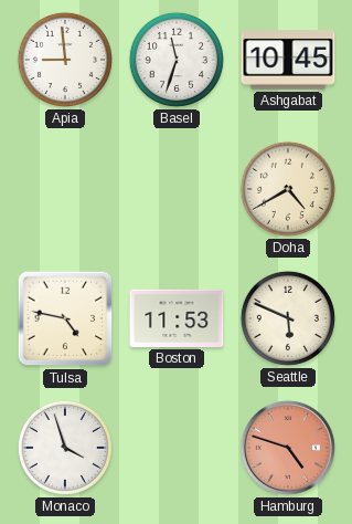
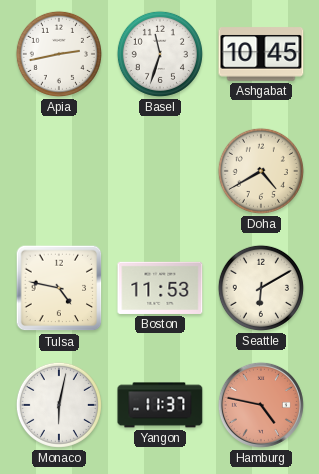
Apia: 8:59 -> 2:43
Seattle: 5:49 -> 6:10
Monaco: 3:57 -> 6:02
Yangon: none -> 11:37
Hamburg: 4:48 -> 4:47
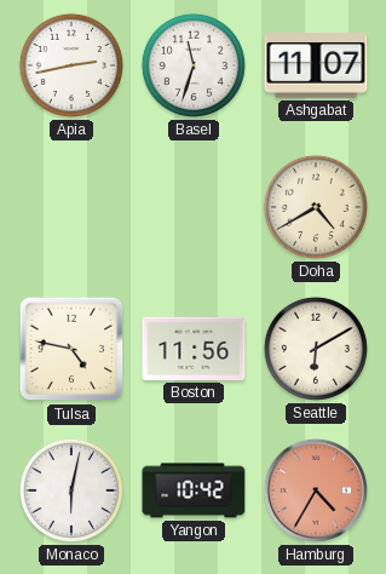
Ashgabat: 10:45 -> 11:07
Boston: 11:53 -> 11:56
Yangon: 11:37 -> 10:42
Hamburg: 4:47 -> 4:35
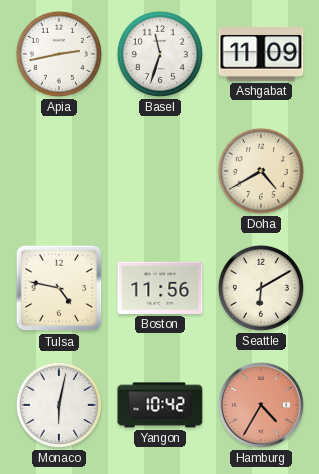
Ashgabat: 11:07 -> 11:09
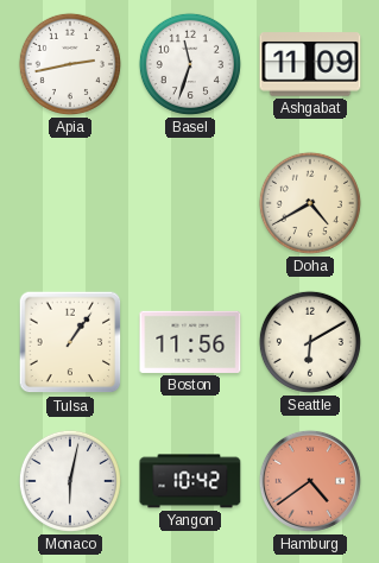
Tulsa: 4:47 -> 1:06
Hamburg: 4:35 -> 4:39
